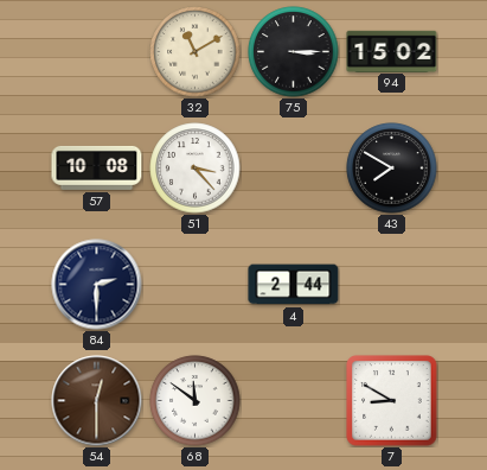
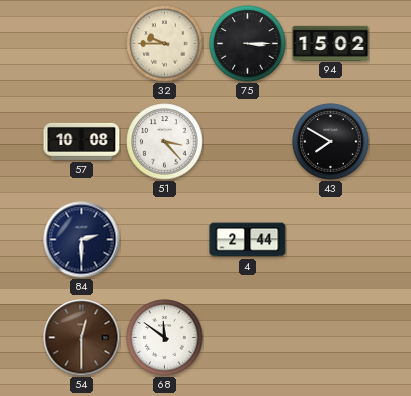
32: 11:10 -> 9:45
7: 8:50 -> none
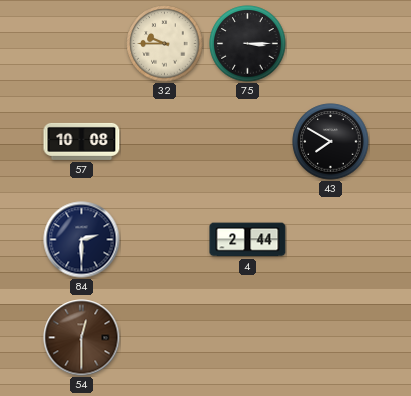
94: 15:02 -> none
51: 3:23 -> none
68: 11:51 -> none
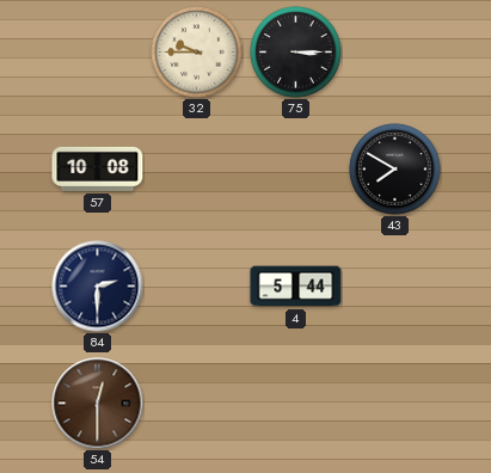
4: 2:44 -> 5:44
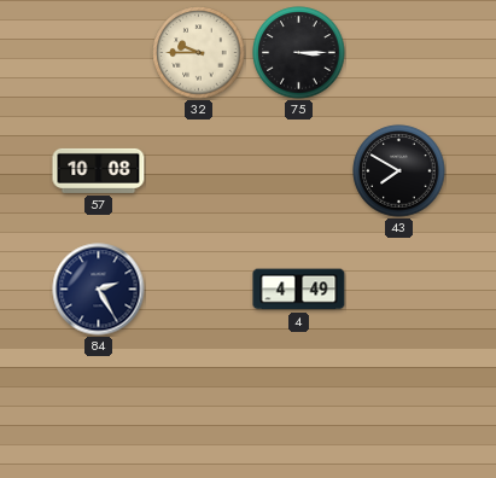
84: 2:30 -> 2:25
4: 5:44 -> 4:49
54: 12:30 -> none
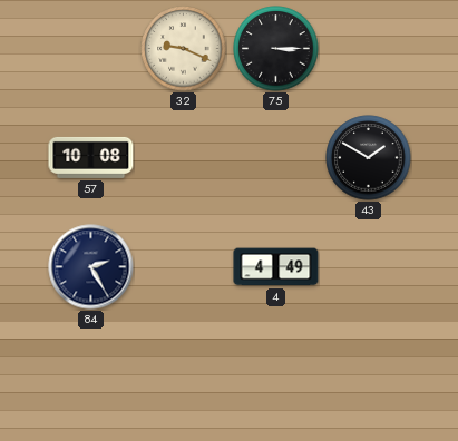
32: 9:45 -> 9:19
43: 7:50 -> 1:50
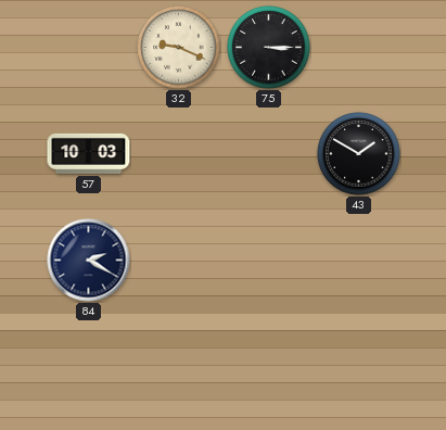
57: 10:08 -> 10:03
84: 2:25 -> 2:20
4: 4:49 -> none
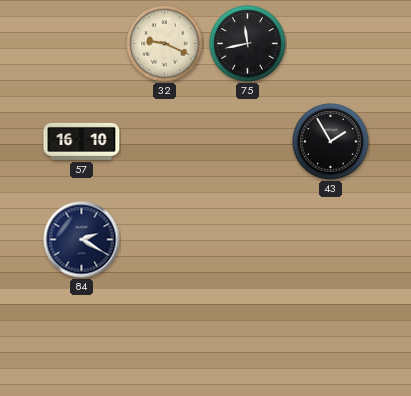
75: 3:15 -> 11:43
57: 10:03 -> 16:10
43: 1:50 -> 1:55
